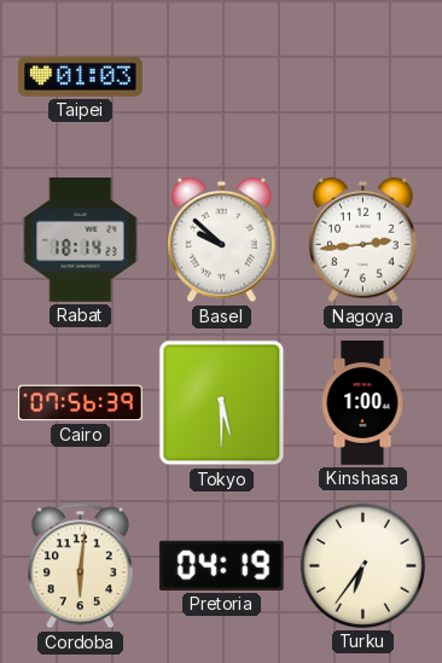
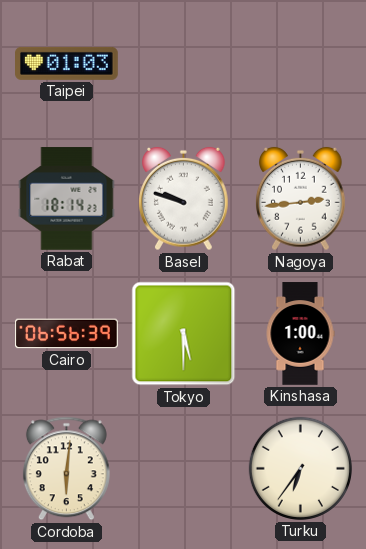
Basel: 9:52 -> 9:48
Cairo: 07:56 -> 06:56
Pretoria: 04:19 -> none
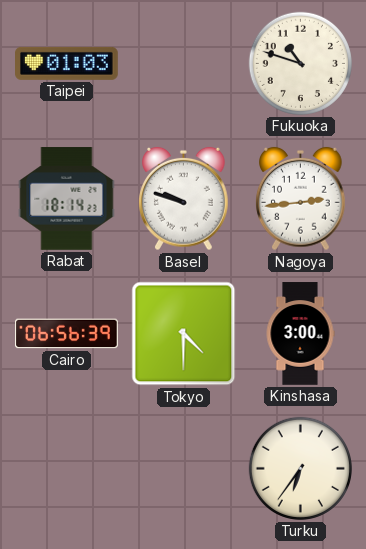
Fukuoka: none -> 10:48
Tokyo: 5:30 -> 4:30
Kinshasa: 1:00 -> 3:00
Cordoba: 6:01 -> none
